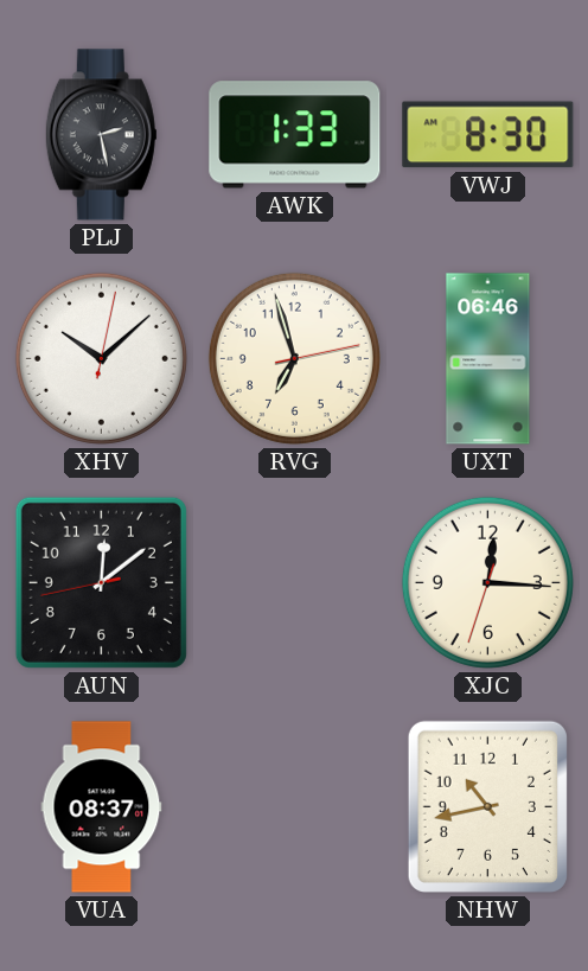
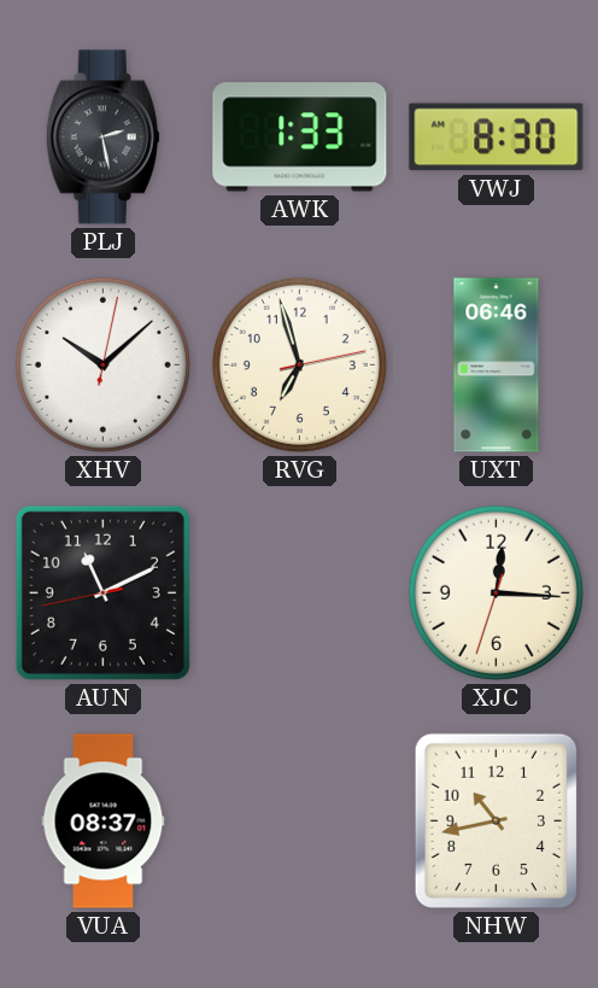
AUN: 12:08 -> 11:10
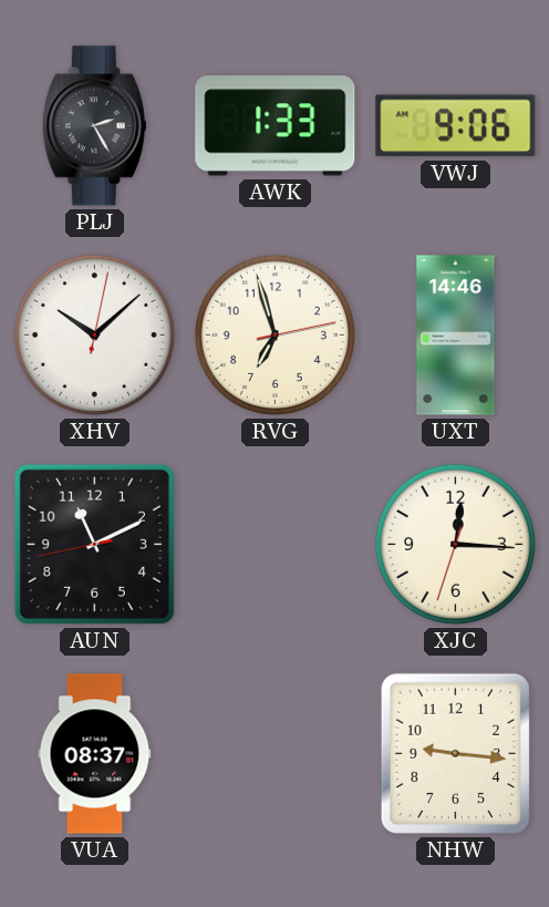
PLJ: 2:28 -> 2:25
VWJ: 8:30 -> 9:06
UXT: 06:46 -> 14:46
NHW: 10:43 -> 9:16
